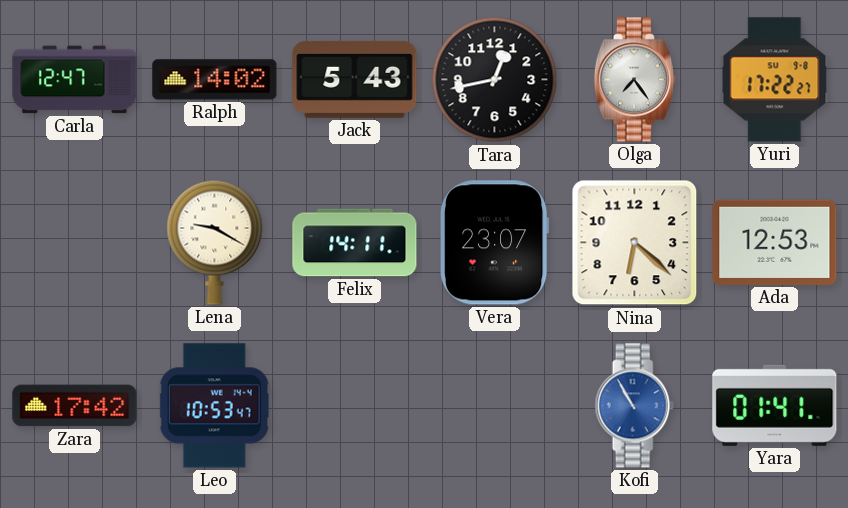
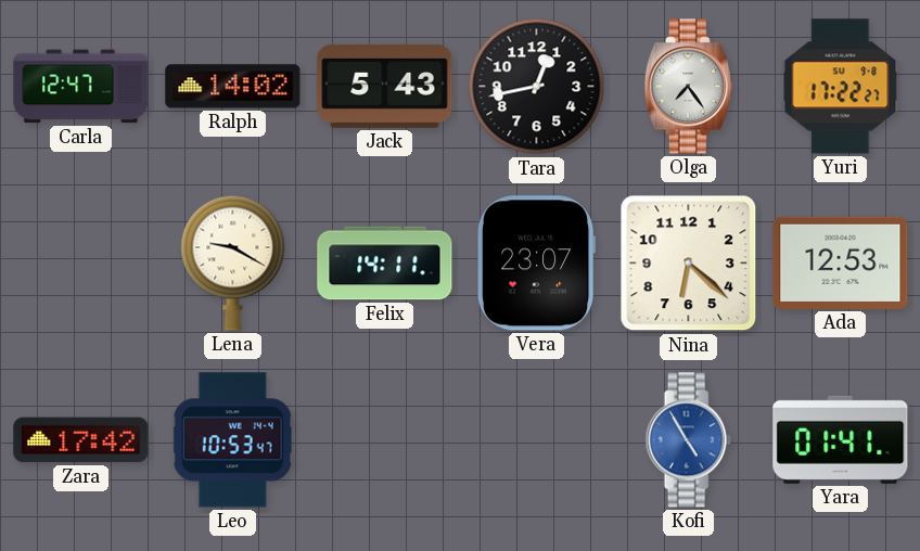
Kofi: 10:55 -> 4:55
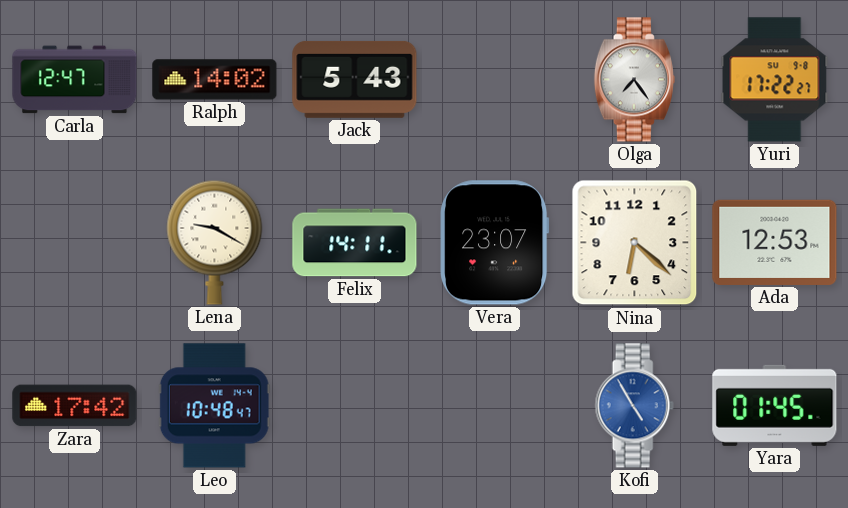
Tara: 12:43 -> none
Leo: 10:53 -> 10:48
Yara: 01:41 -> 01:45
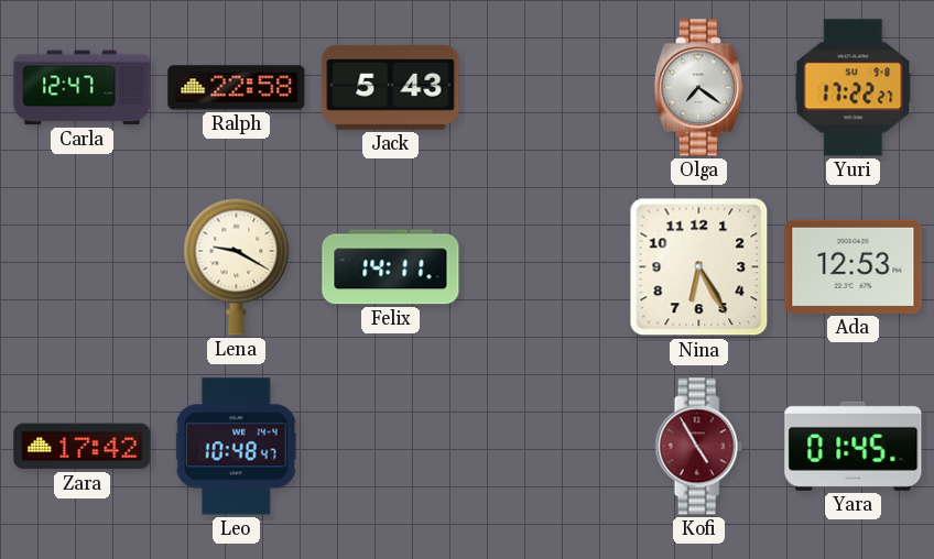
Ralph: 14:02 -> 22:58
Olga: 7:24 -> 7:21
Vera: 23:07 -> none
Nina: 6:22 -> 6:25
Kofi dial: blue -> burgundy
